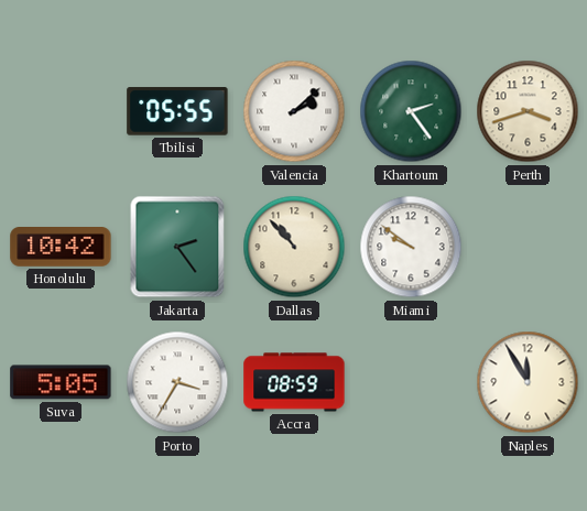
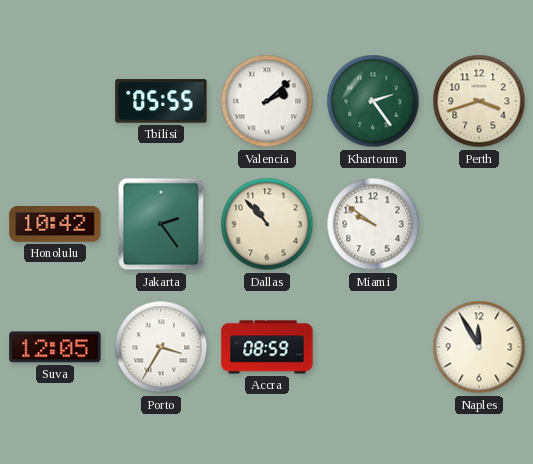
Suva: 5:05 -> 12:05
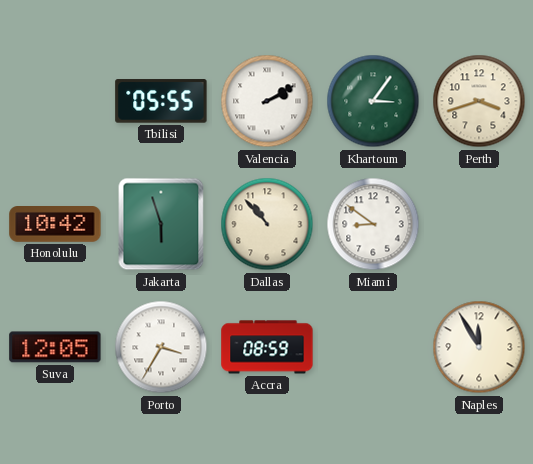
Valencia: 2:08 -> 2:10
Khartoum: 2:24 -> 3:06
Jakarta: 2:24 -> 5:57
Miami: 9:51 -> 8:51
